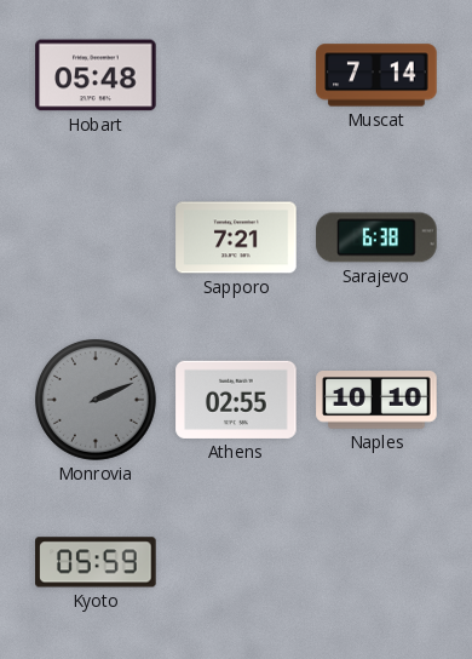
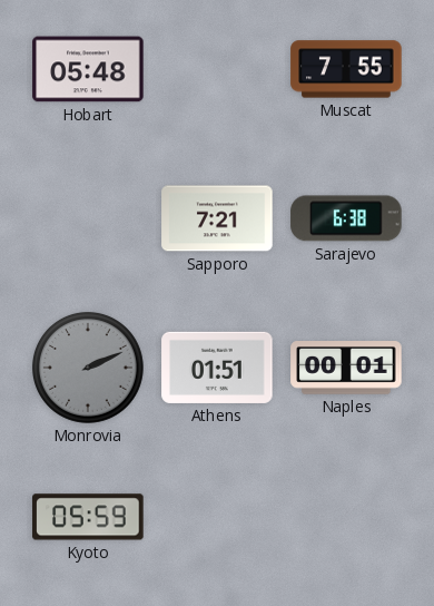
Muscat: 7:14 -> 7:55
Athens: 02:55 -> 01:51
Naples: 10:10 -> 00:01
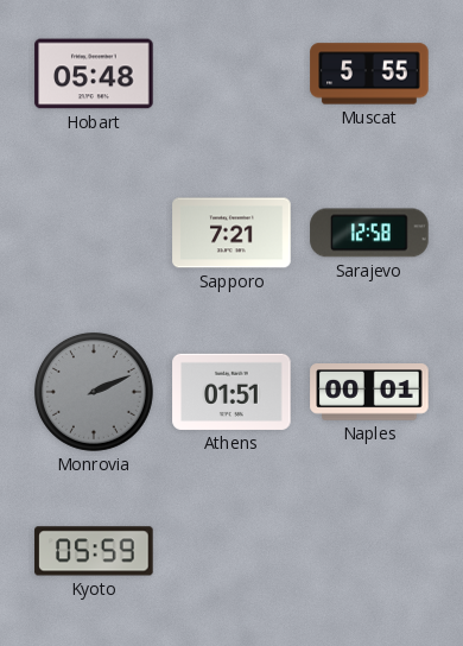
Muscat: 7:55 -> 5:55
Sarajevo: 6:38 -> 12:58
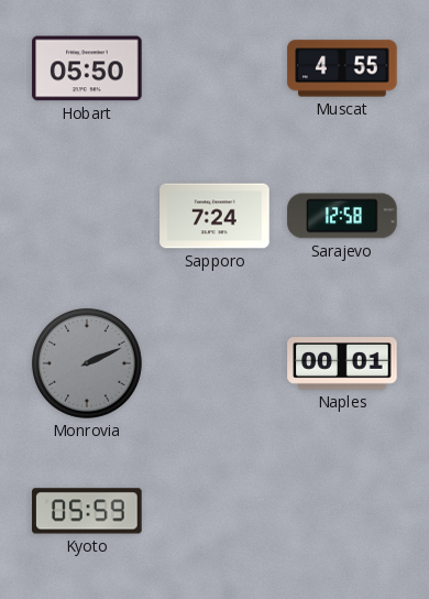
Hobart: 05:48 -> 05:50
Muscat: 5:55 -> 4:55
Sapporo: 7:21 -> 7:24
Athens: 01:51 -> none
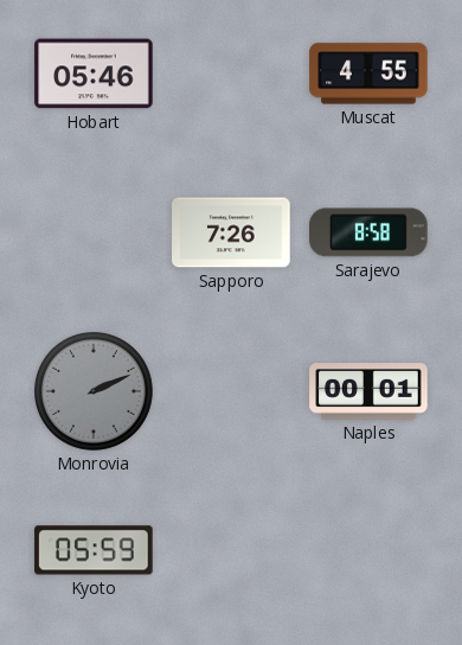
Hobart: 05:50 -> 05:46
Sapporo: 7:24 -> 7:26
Sarajevo: 12:58 -> 8:58
